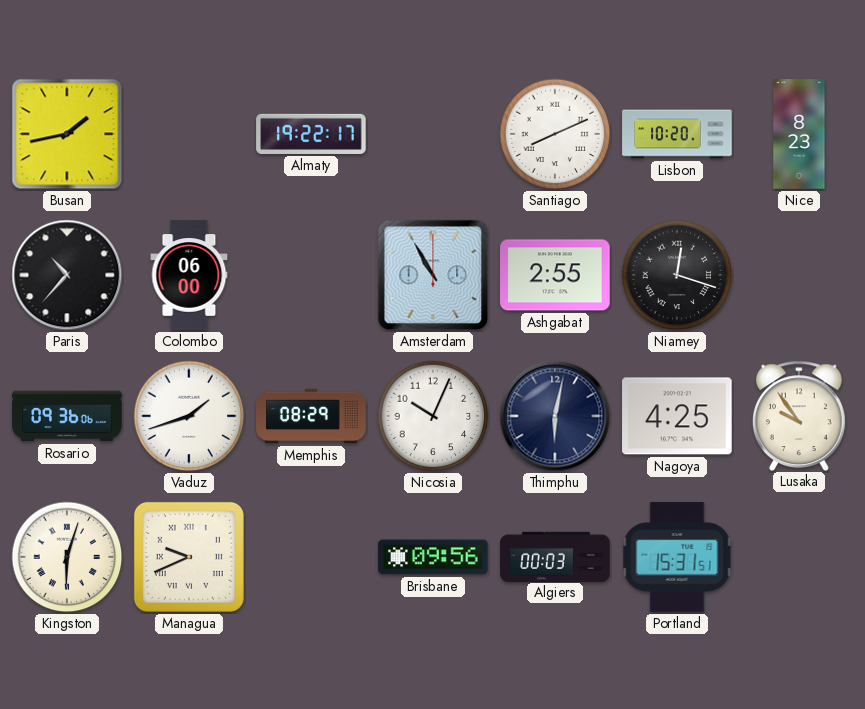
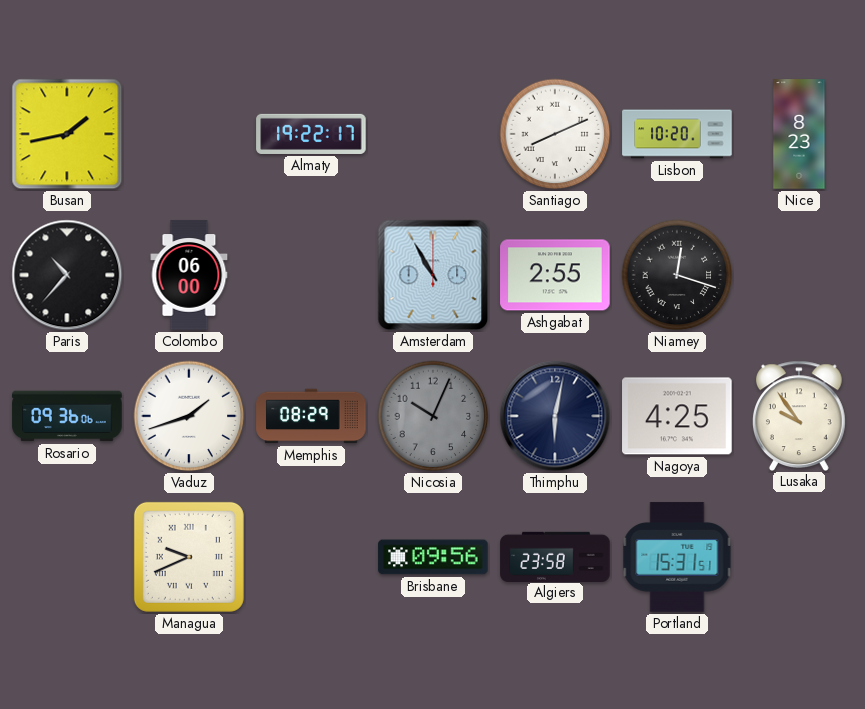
Nicosia dial: white -> grey
Kingston: 6:03 -> none
Algiers: 00:03 -> 23:58
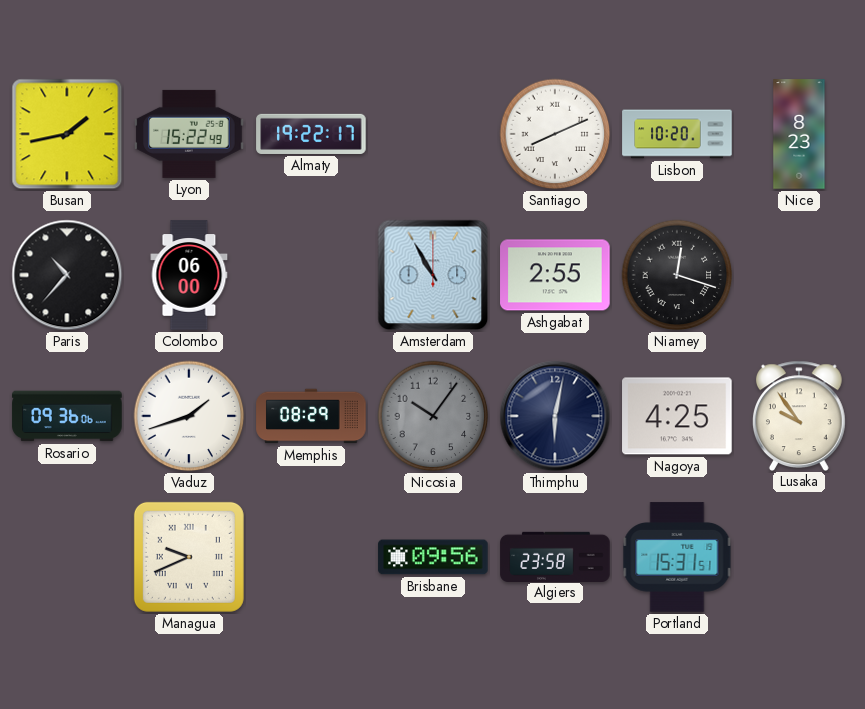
Lyon: none -> 15:22
Nicosia: 10:04 -> 10:06
